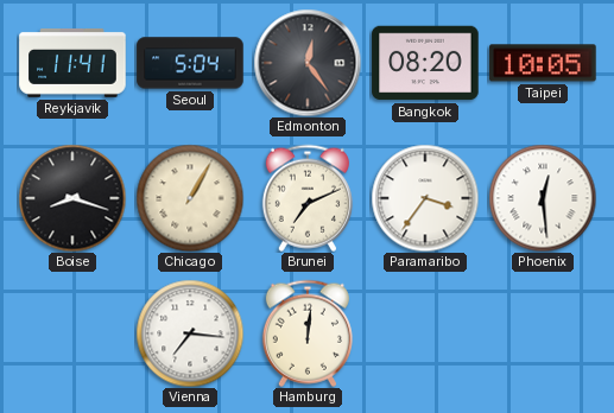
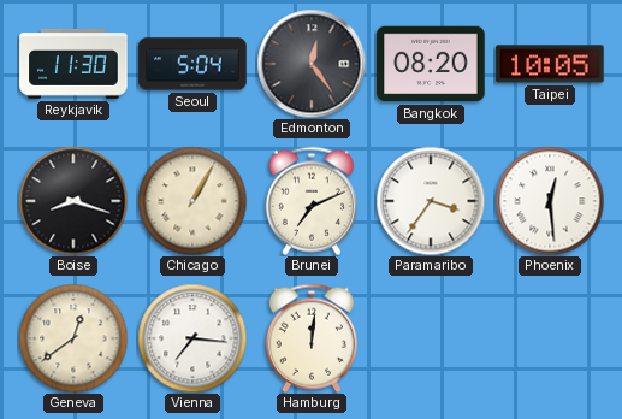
Reykjavik: 11:41 -> 11:30
Geneva: none -> 12:39
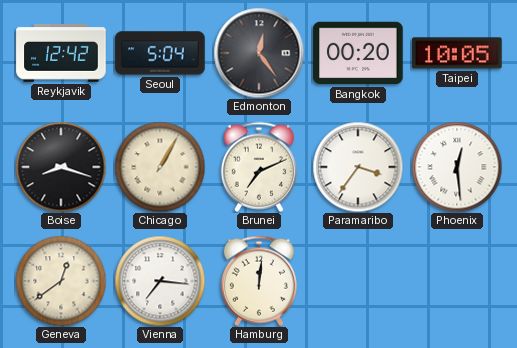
Reykjavik: 11:30 -> 12:42
Bangkok: 08:20 -> 00:20
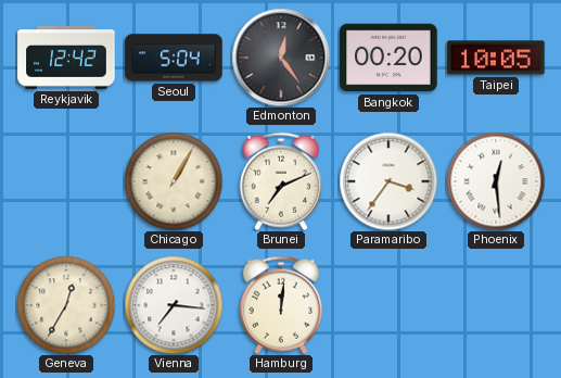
Boise: 8:18 -> none
Geneva: 12:39 -> 12:35
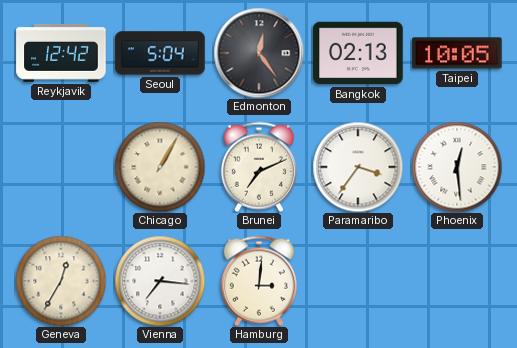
Bangkok: 00:20 -> 02:13
Hamburg: 12:01 -> 3:01
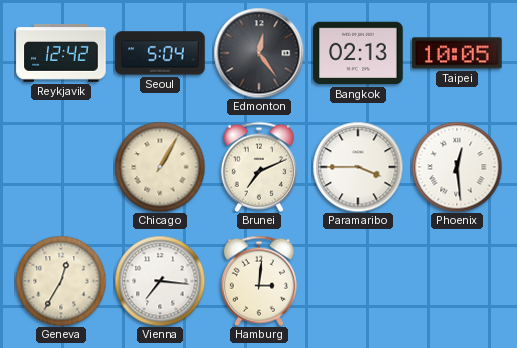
Paramaribo: 3:36 -> 3:45
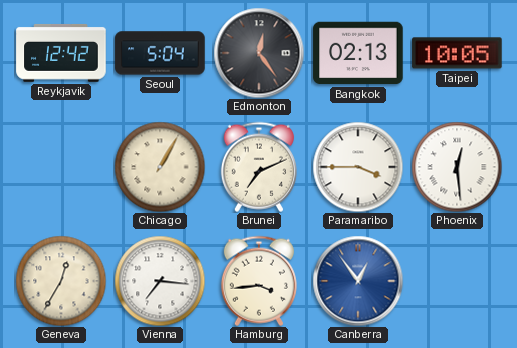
Hamburg: 3:01 -> 3:44
Canberra: none -> 12:54
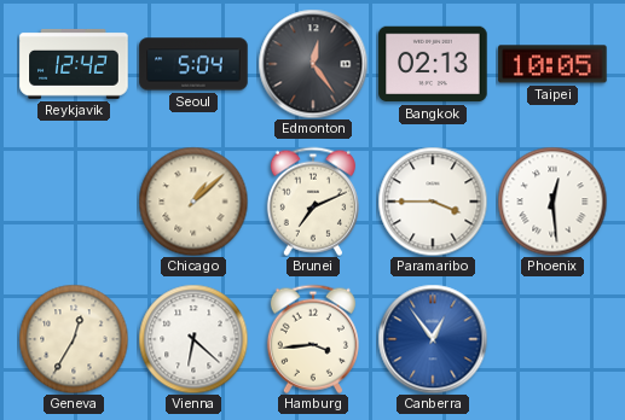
Chicago: 1:05 -> 1:08
Vienna: 7:16 -> 6:22
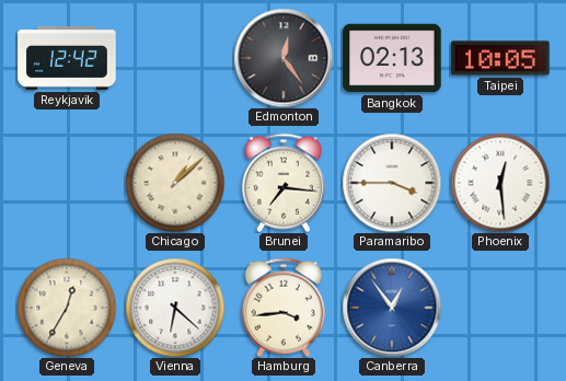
Seoul: 5:04 -> none
Brunei: 7:11 -> 7:16
